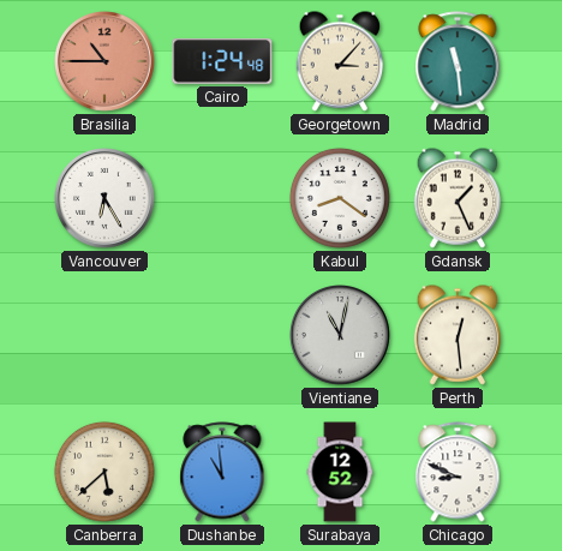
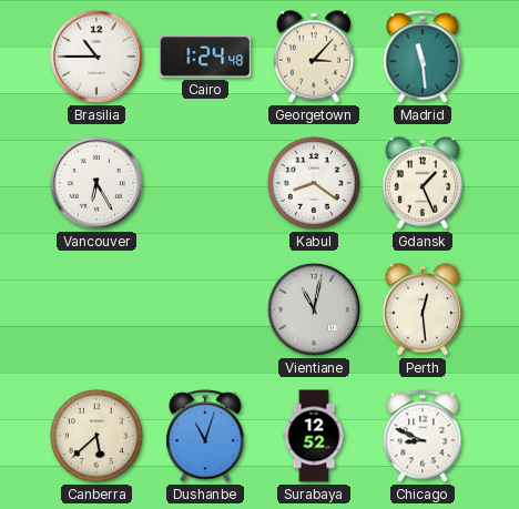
Brasilia dial: salmon -> white
Dushanbe: 10:59 -> 11:03
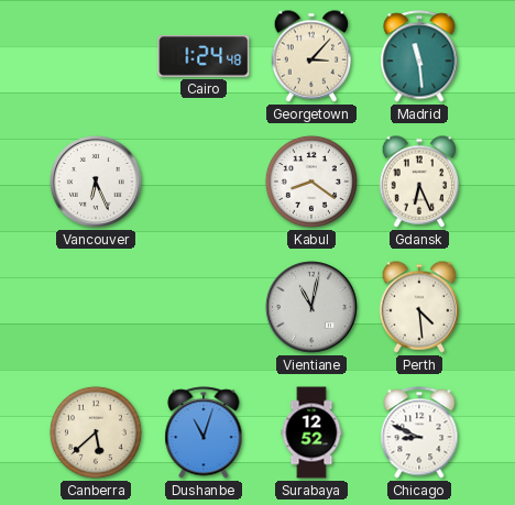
Brasilia: 10:45 -> none
Vancouver: 6:25 -> 6:26
Gdansk: 1:26 -> 6:26
Perth: 12:29 -> 4:29
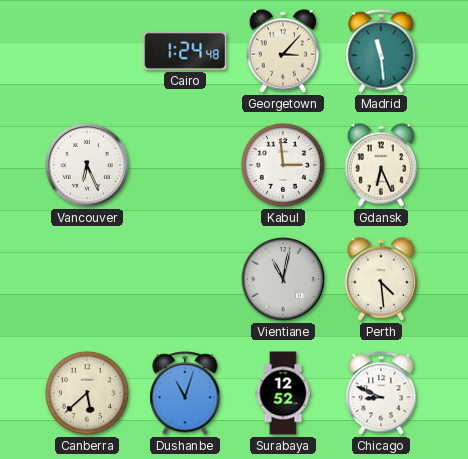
Kabul: 8:21 -> 2:59
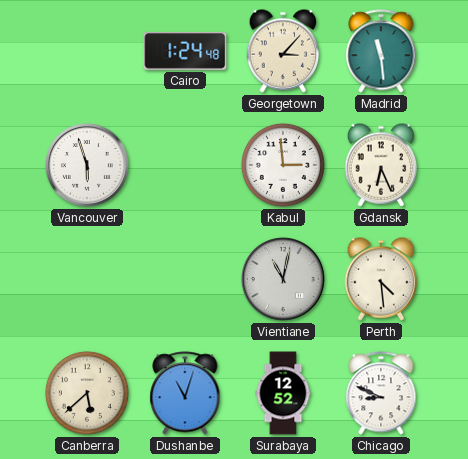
Vancouver: 6:26 -> 5:57
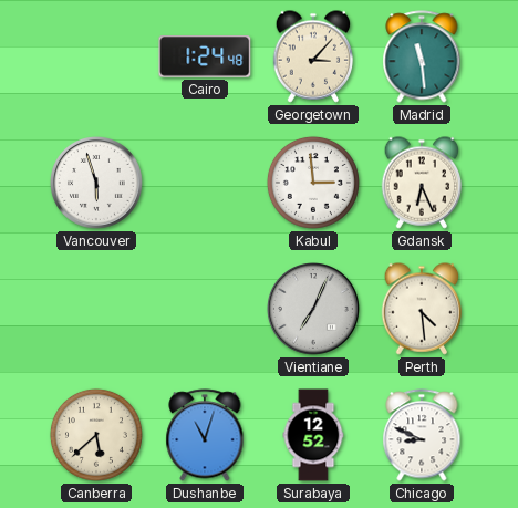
Vientiane: 11:02 -> 7:04
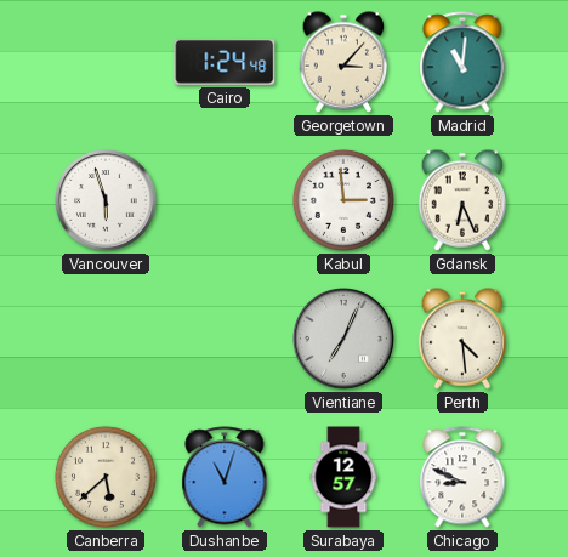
Madrid: 11:29 -> 11:01
Surabaya: 12:52 -> 12:57
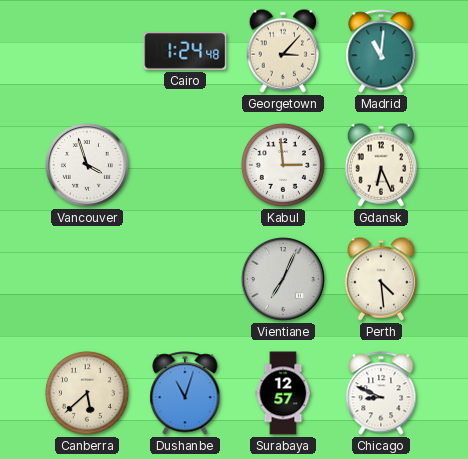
Vancouver: 5:57 -> 3:57
